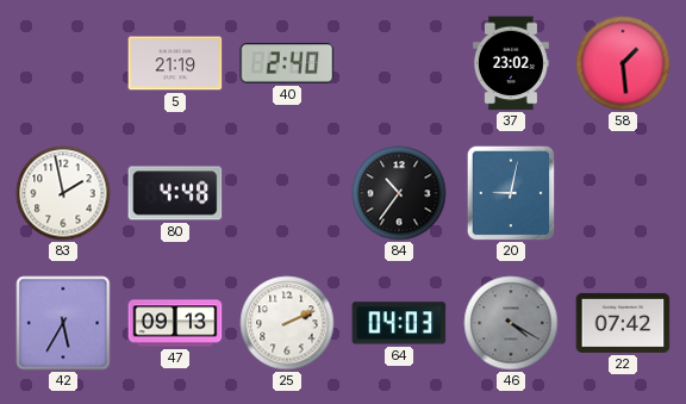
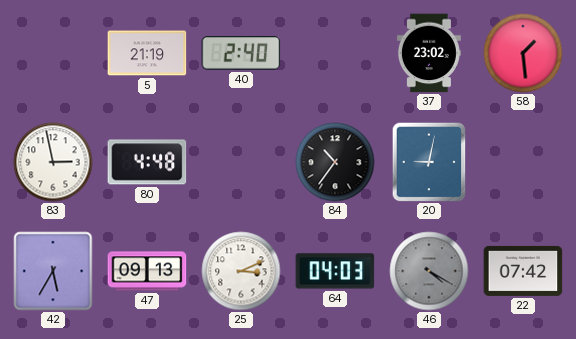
83: 1:58 -> 2:58
25: 2:11 -> 3:11
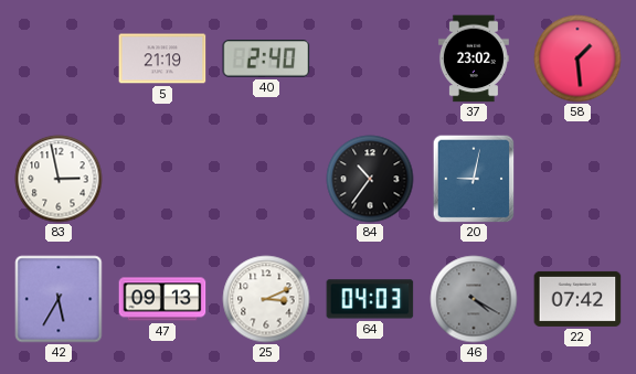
80: 4:48 -> none
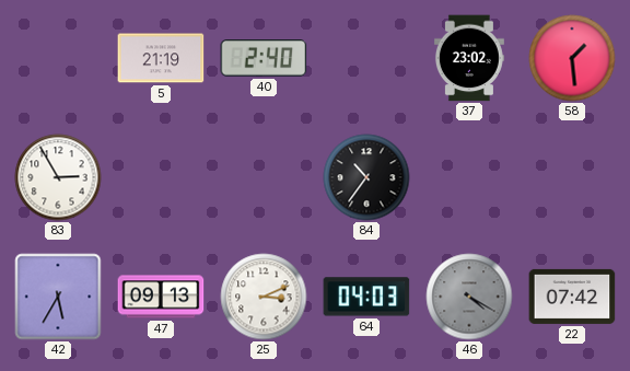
83: 2:58 -> 2:55
20: 9:02 -> none
